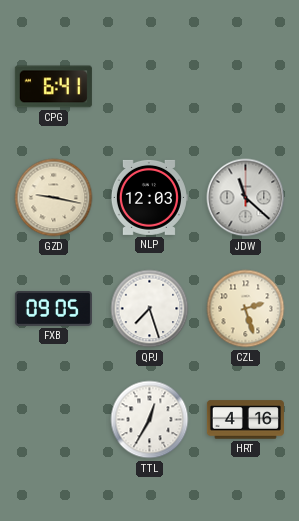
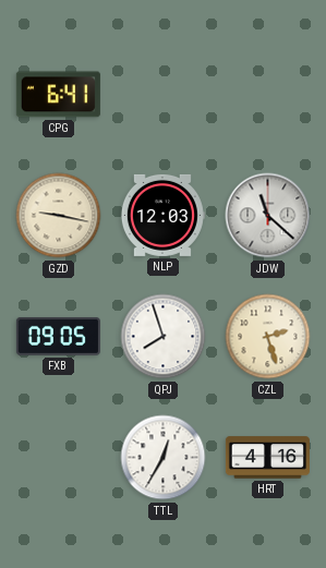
QPJ: 7:27 -> 7:57
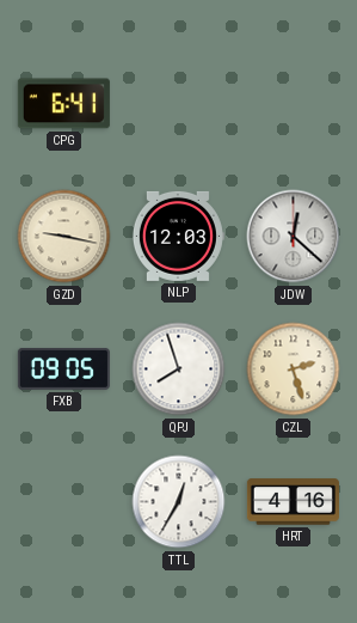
JDW: 11:22 -> 12:22
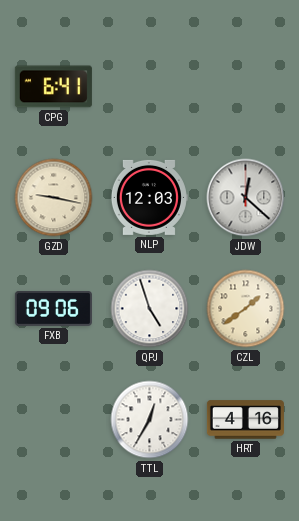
FXB: 09:05 -> 09:06
QPJ: 7:57 -> 4:57
CZL: 2:27 -> 1:39
